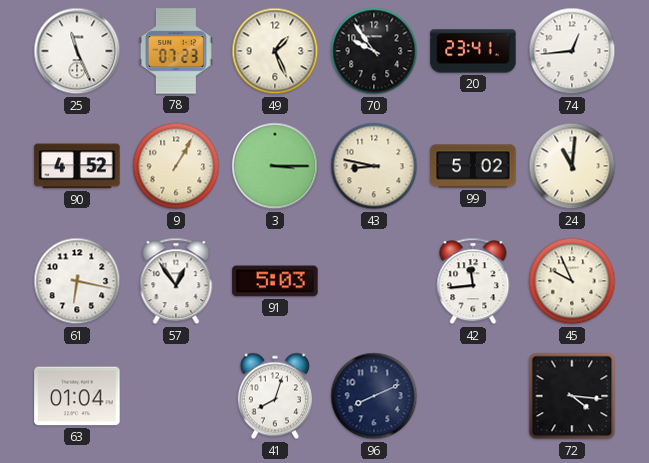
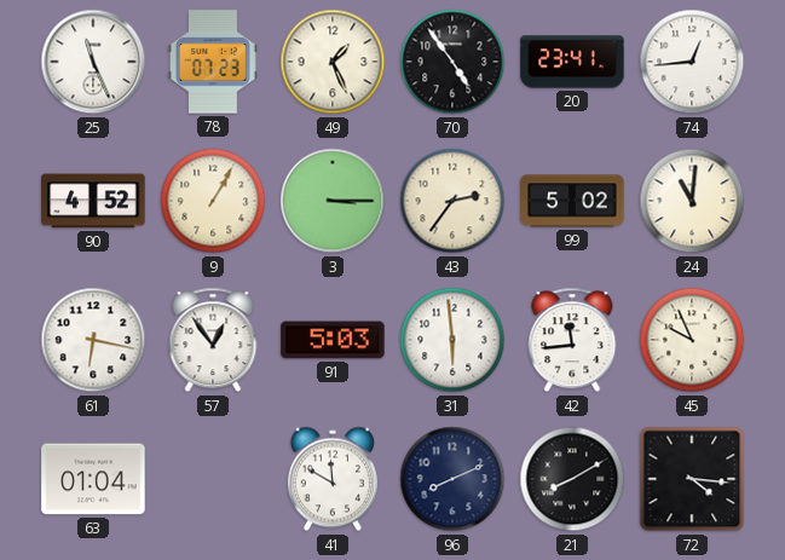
70: 9:54 -> 4:54
43: 8:47 -> 2:36
31: none -> 5:59
41: 8:03 -> 11:50
21: none -> 8:10
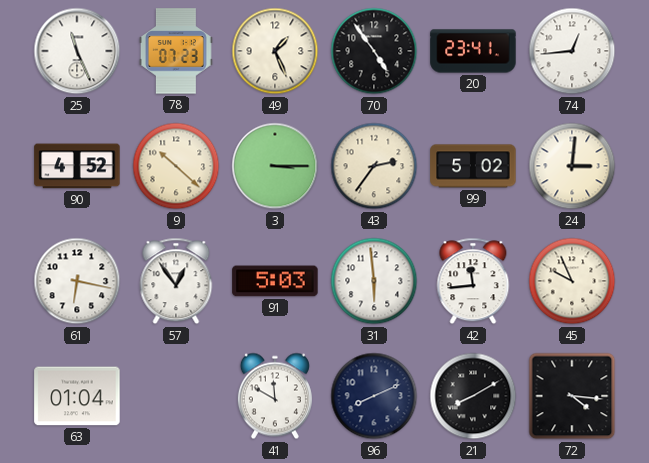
9: 1:05 -> 10:22
24: 11:01 -> 3:01
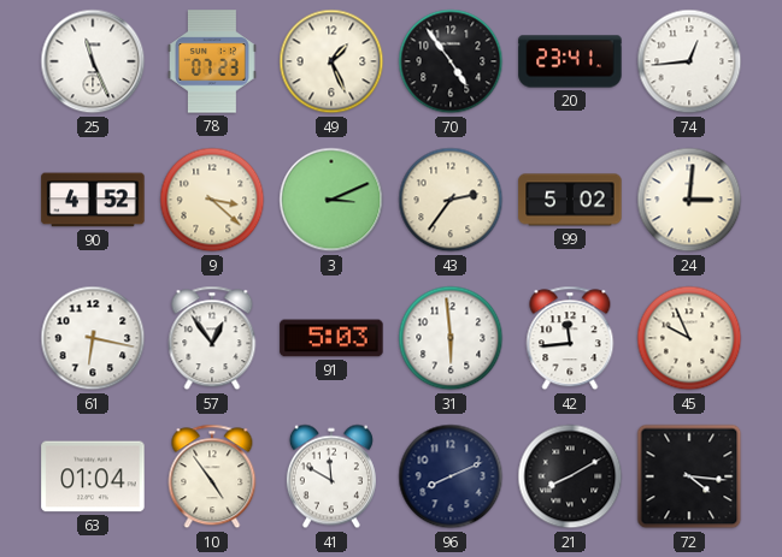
9: 10:22 -> 3:22
3: 3:15 -> 3:11
10: none -> 4:54
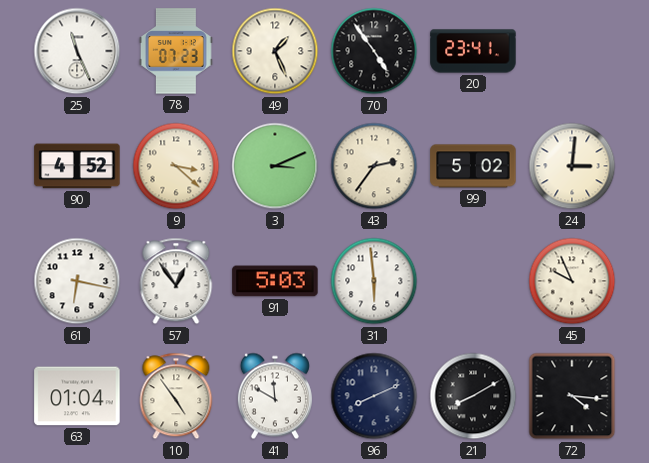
74: 12:44 -> none
42: 11:44 -> none
